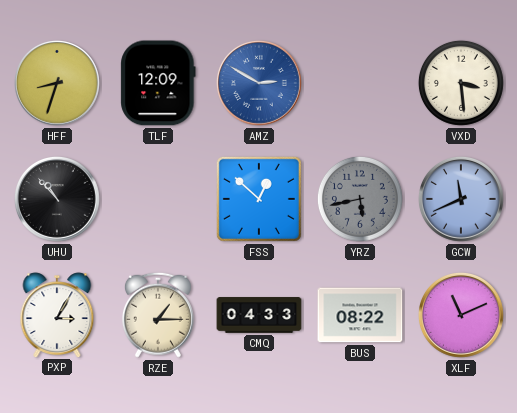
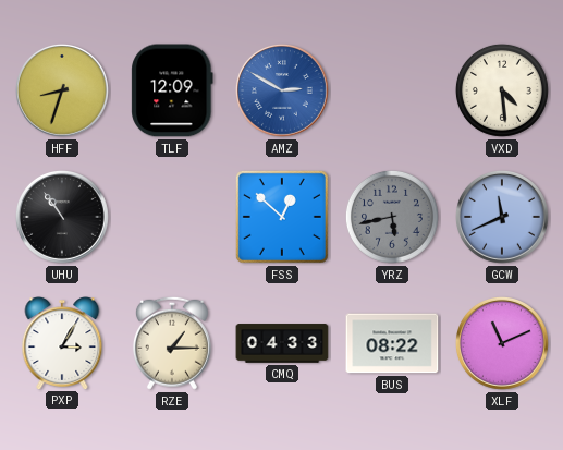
VXD: 3:29 -> 4:29
UHU: 10:53 -> 10:54
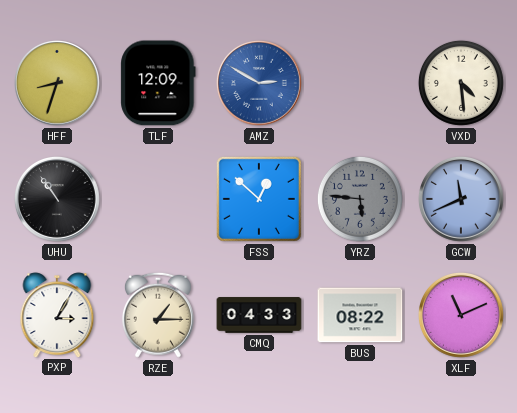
YRZ: 5:43 -> 5:46
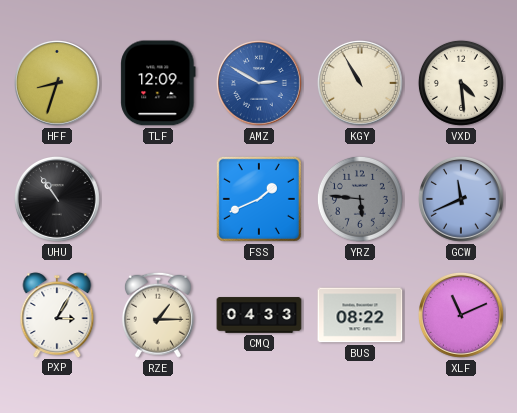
KGY: none -> 10:55
FSS: 12:52 -> 1:41
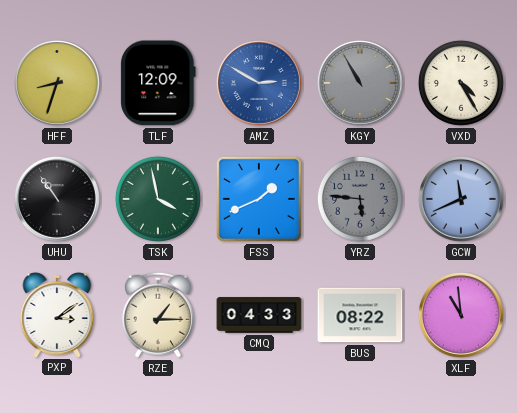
KGY dial: cream -> grey
VXD: 4:29 -> 4:25
TSK: none -> 3:58
PXP: 3:05 -> 3:09
XLF: 11:11 -> 10:59
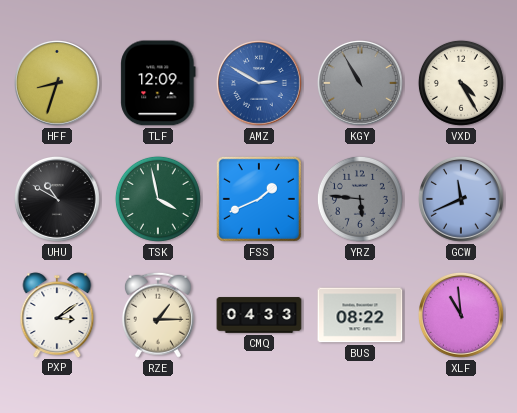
UHU: 10:54 -> 10:50
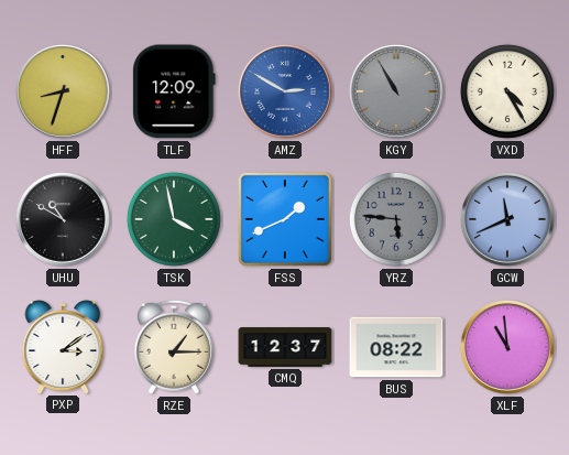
CMQ: 04:33 -> 12:37
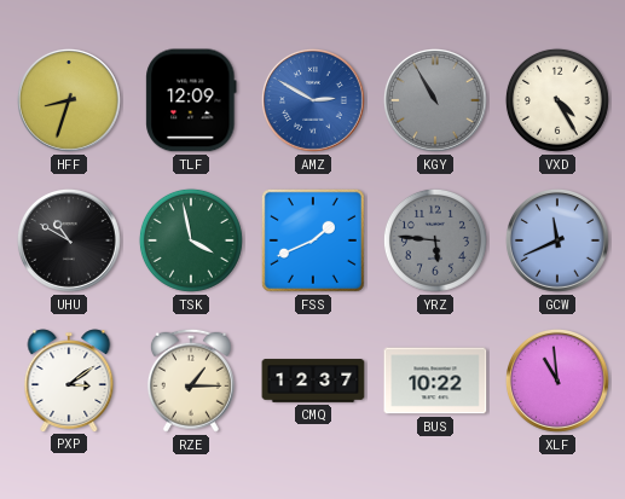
BUS: 08:22 -> 10:22
